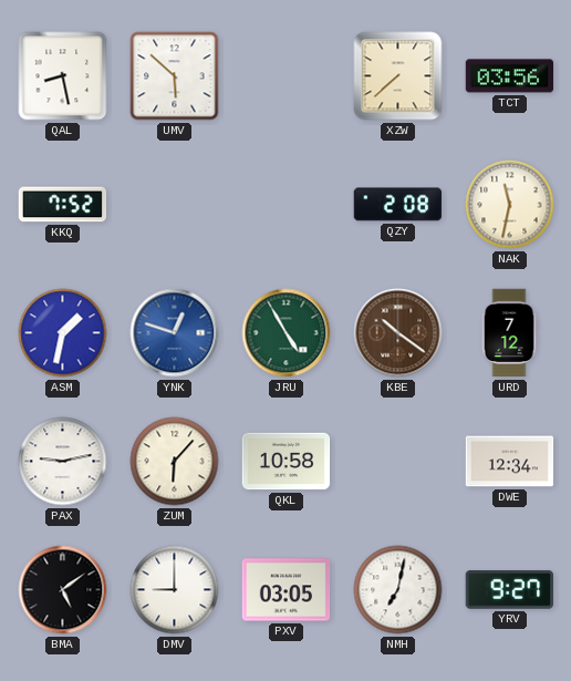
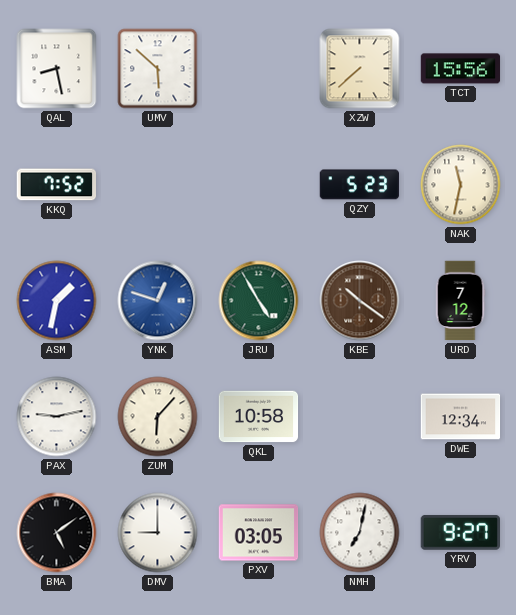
TCT: 03:56 -> 15:56
QZY: 2:08 -> 5:23
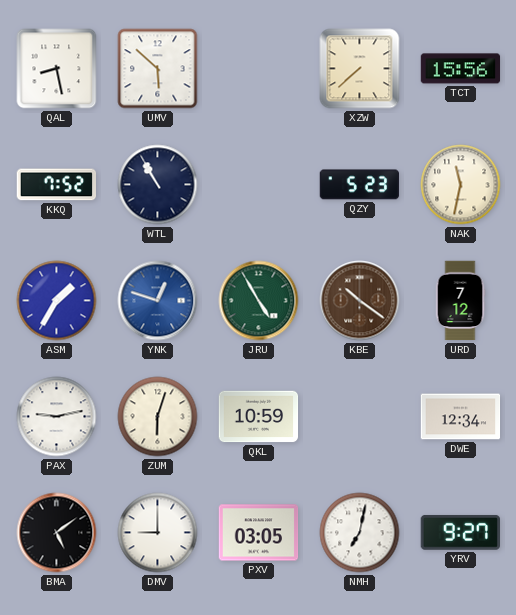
WTL: none -> 10:55
ASM: 1:32 -> 1:35
ZUM: 6:07 -> 6:03
QKL: 10:58 -> 10:59
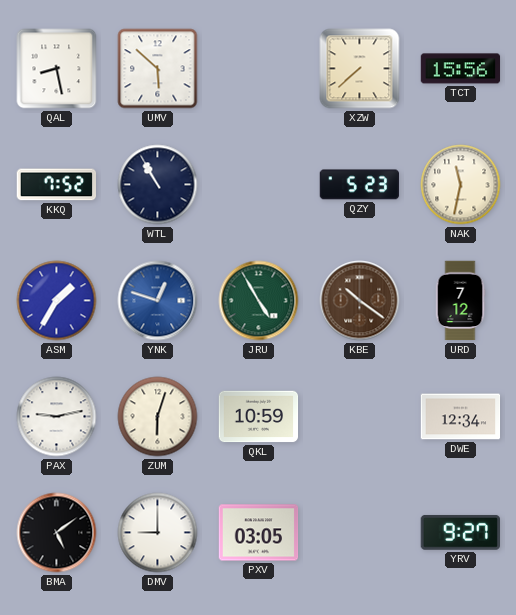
NMH: 7:02 -> none
